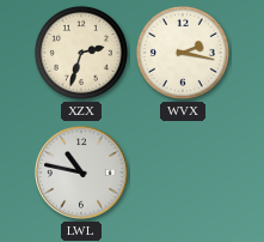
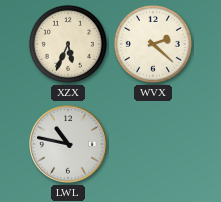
XZX: 2:33 -> 5:34
WVX: 2:17 -> 2:22
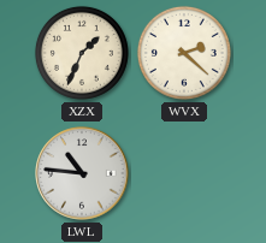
XZX: 5:34 -> 1:34
LWL: 10:47 -> 10:46
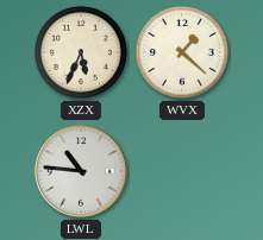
XZX: 1:34 -> 5:34
WVX: 2:22 -> 1:22
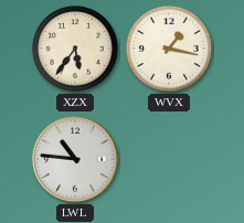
XZX: 5:34 -> 5:36
WVX: 1:22 -> 1:17
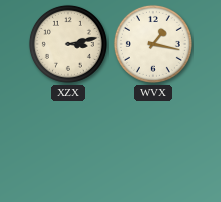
XZX: 5:36 -> 3:13
LWL: 10:46 -> none
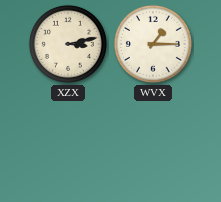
WVX: 1:17 -> 1:15
